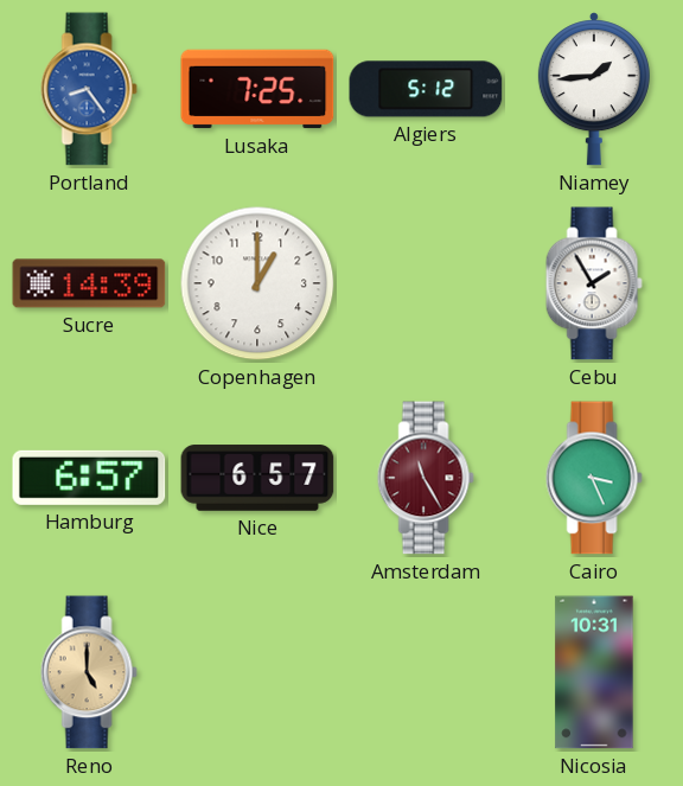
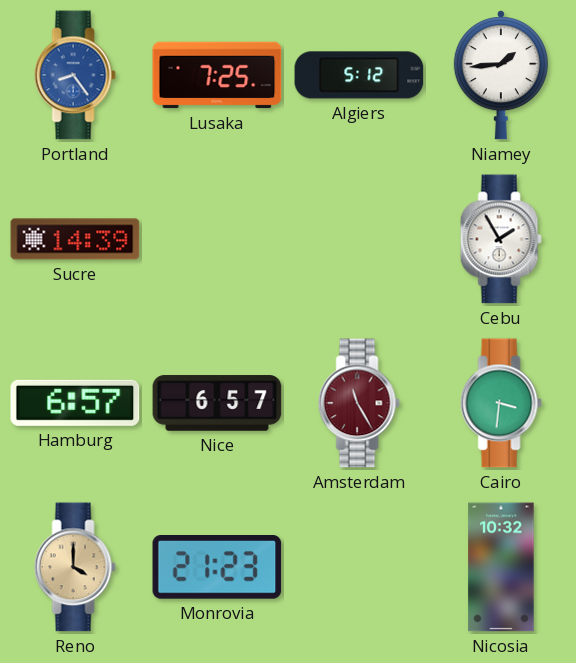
Copenhagen: 1:00 -> none
Cairo: 3:26 -> 3:31
Reno: 5:00 -> 4:00
Monrovia: none -> 21:23
Nicosia: 10:31 -> 10:32
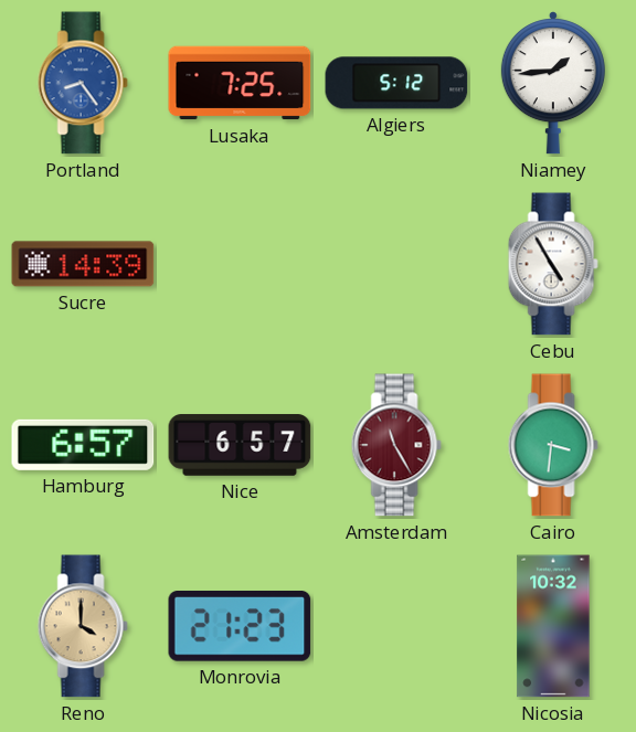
Cebu: 1:55 -> 4:55
